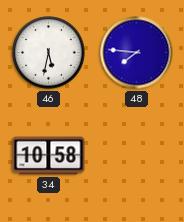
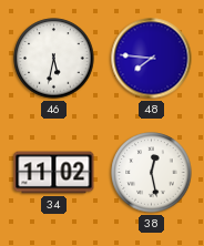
34: 10:58 -> 11:02
38: none -> 12:28
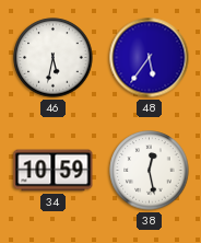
48: 7:46 -> 5:36
34: 11:02 -> 10:59
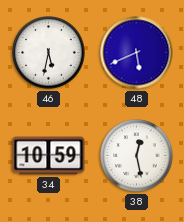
48: 5:36 -> 5:41
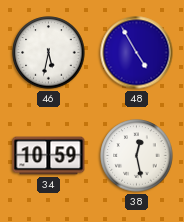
48: 5:41 -> 4:55
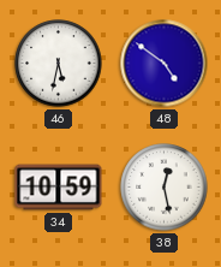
48: 4:55 -> 4:51
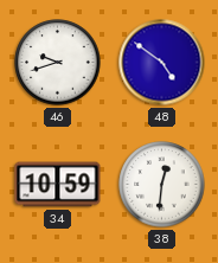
46: 5:32 -> 9:42
38: 12:28 -> 12:31
